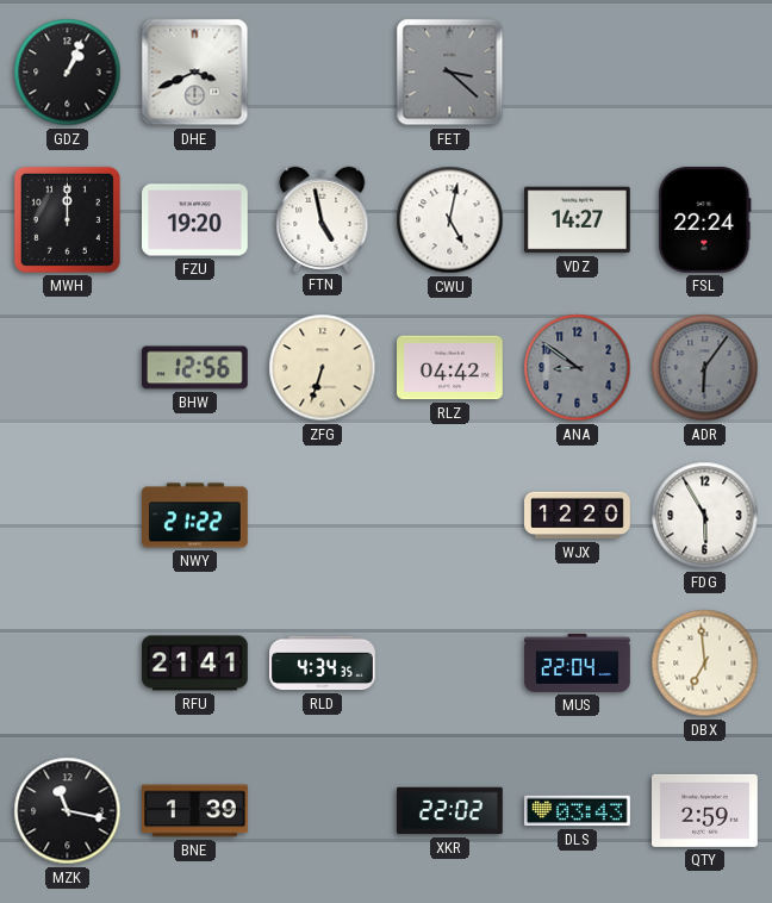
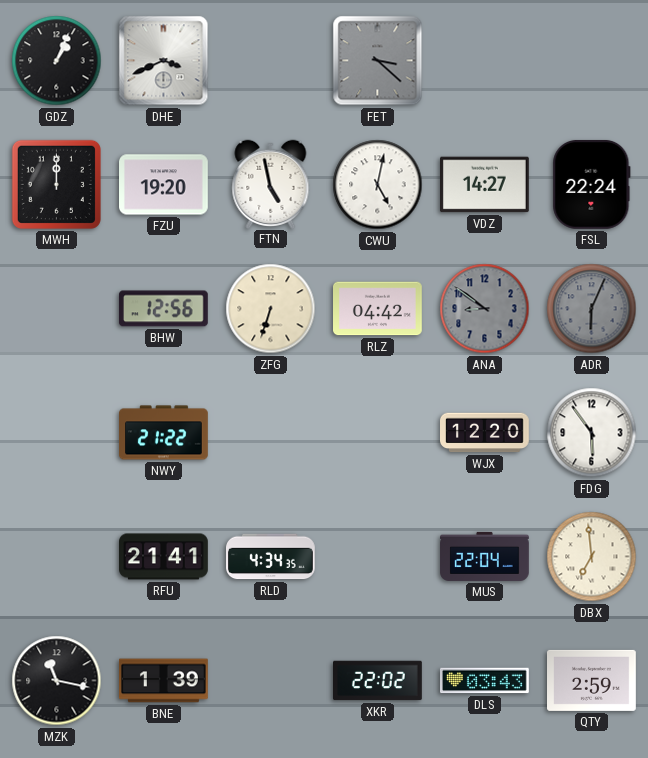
ADR: 6:06 -> 6:04
FDG: 5:55 -> 5:54
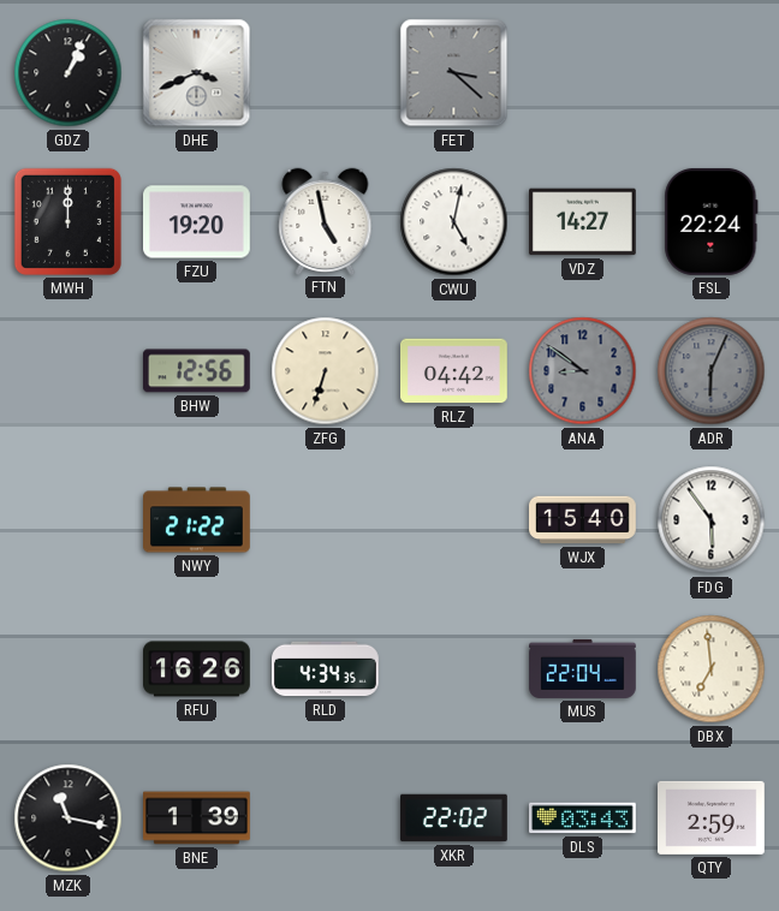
WJX: 12:20 -> 15:40
RFU: 21:41 -> 16:26
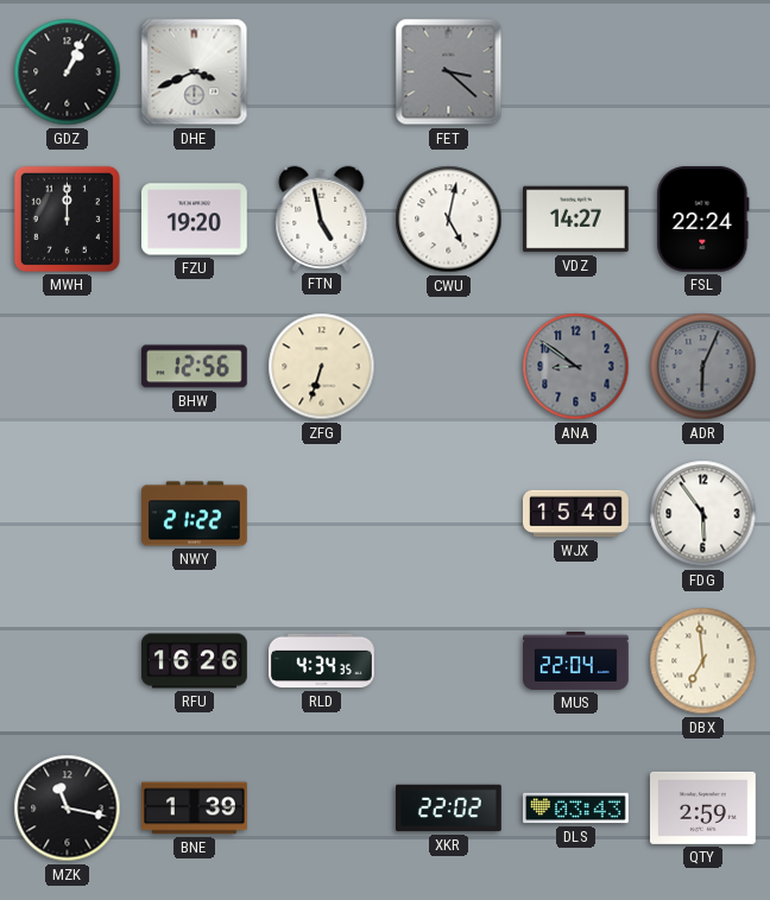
RLZ: 04:42 -> none
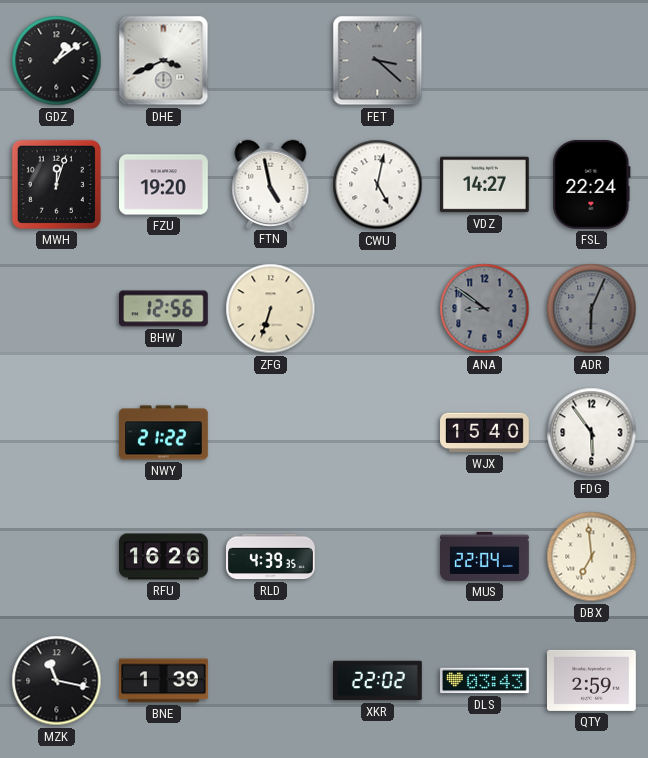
GDZ: 1:04 -> 1:09
MWH: 12:00 -> 12:03
RLD: 4:34 -> 4:39
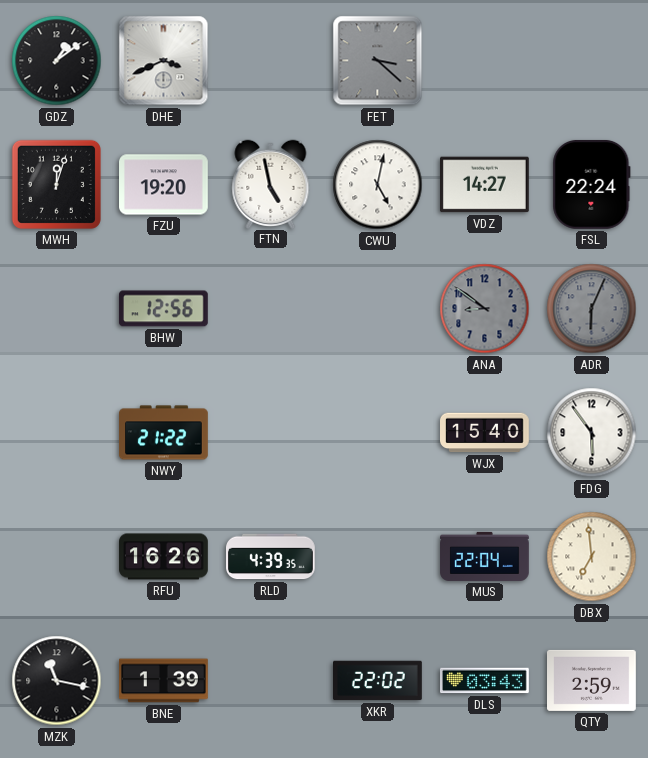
ZFG: 6:33 -> none
